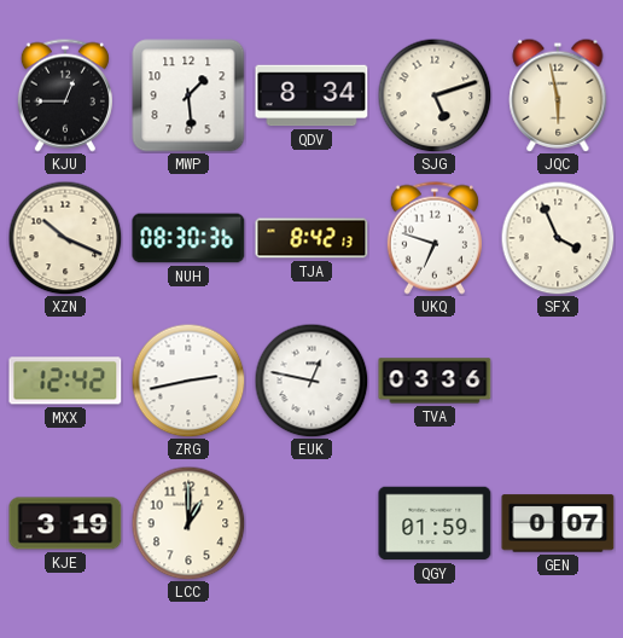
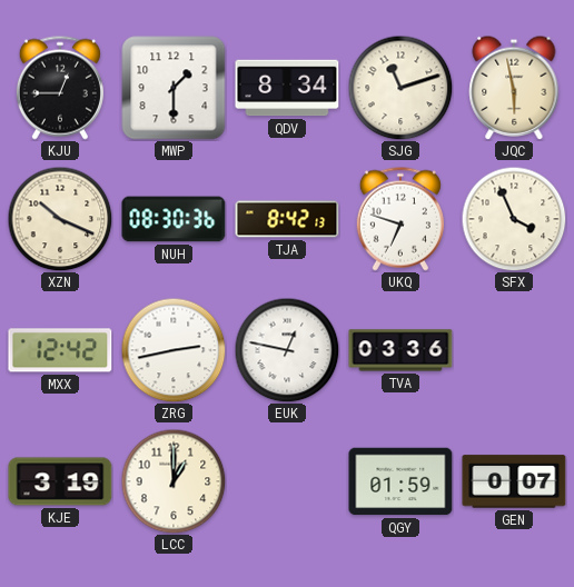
MWP: 1:29 -> 1:30
SJG: 5:12 -> 11:12
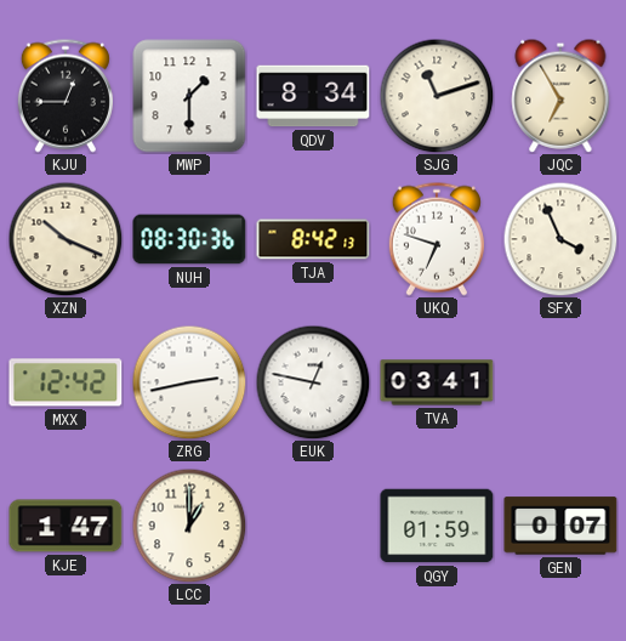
JQC: 5:58 -> 6:55
TVA: 03:36 -> 03:41
KJE: 3:19 -> 1:47
